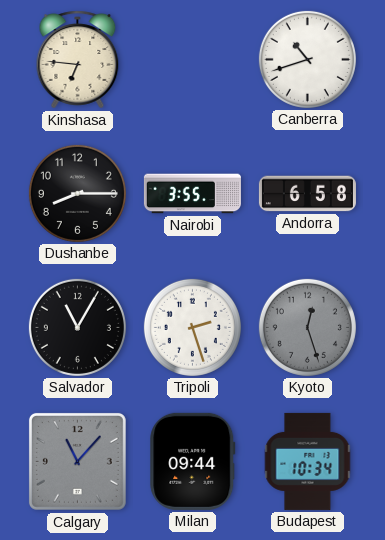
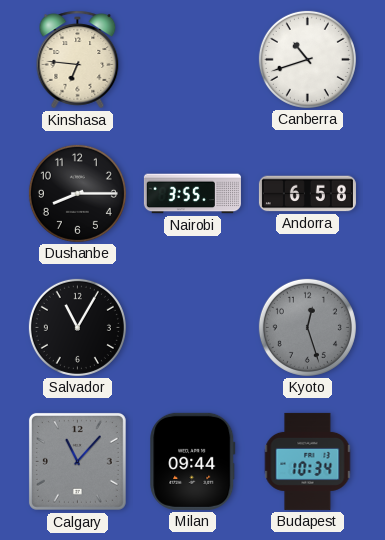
Tripoli: 2:27 -> none
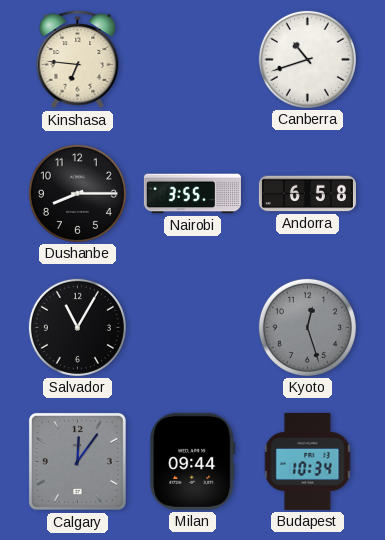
Calgary: 11:07 -> 12:06
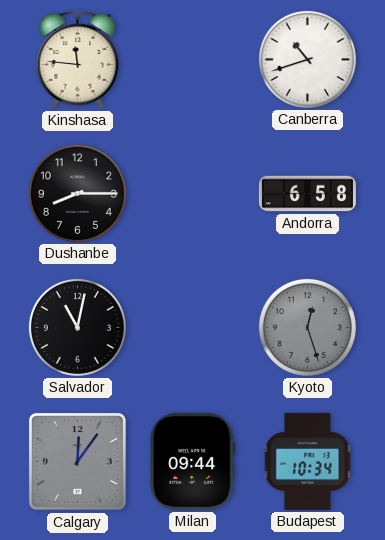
Kinshasa: 6:46 -> 11:46
Nairobi: 3:55 -> none
Salvador: 11:05 -> 11:02
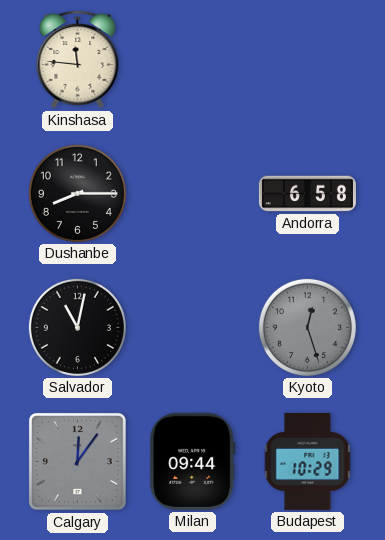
Canberra: 10:42 -> none
Budapest: 10:34 -> 10:29
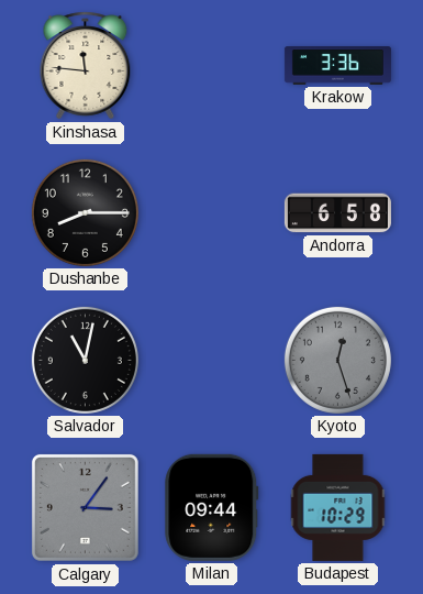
Krakow: none -> 3:36
Calgary: 12:06 -> 3:06
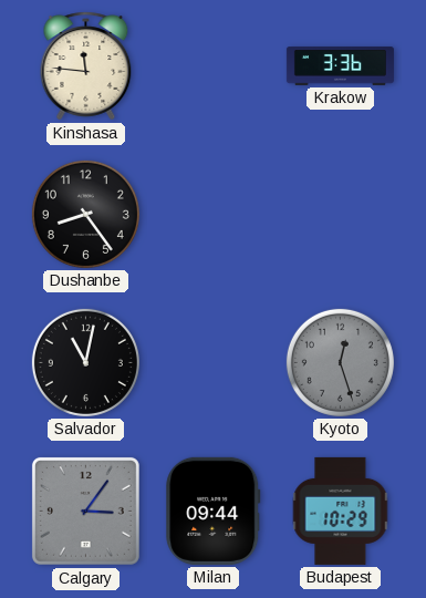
Dushanbe: 8:15 -> 8:24
Andorra: 6:58 -> none
